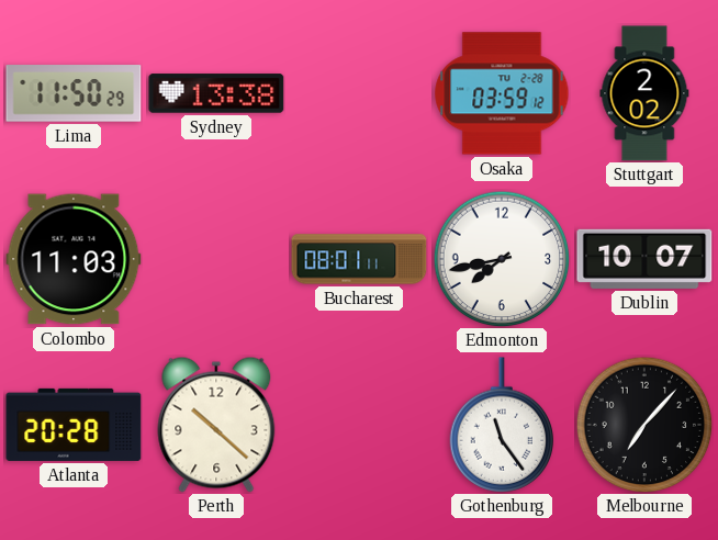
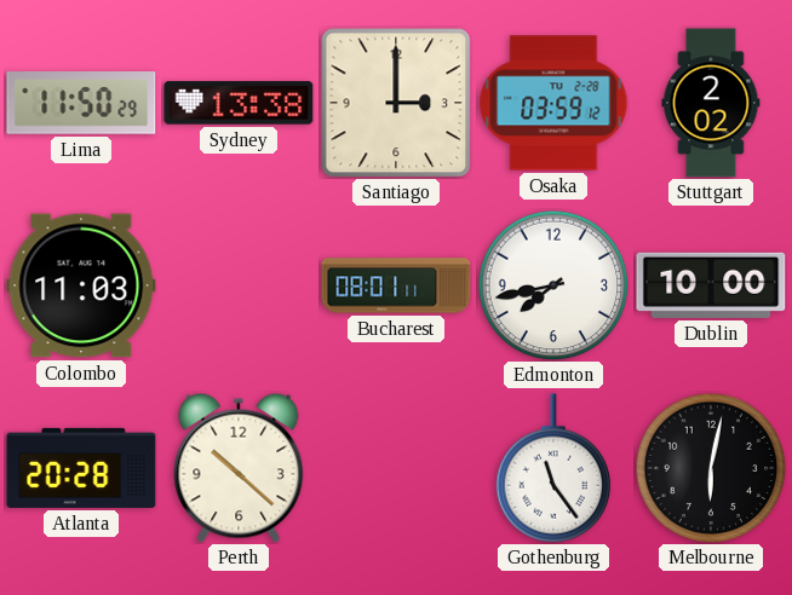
Santiago: none -> 3:00
Dublin: 10:07 -> 10:00
Melbourne: 7:07 -> 6:02
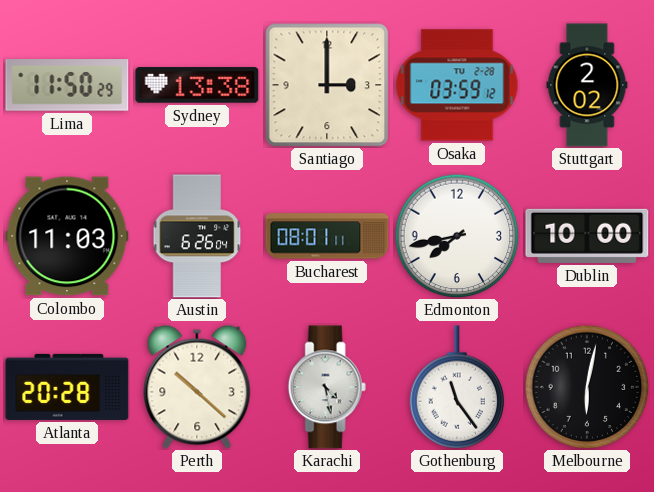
Austin: none -> 6:26
Karachi: none -> 4:28
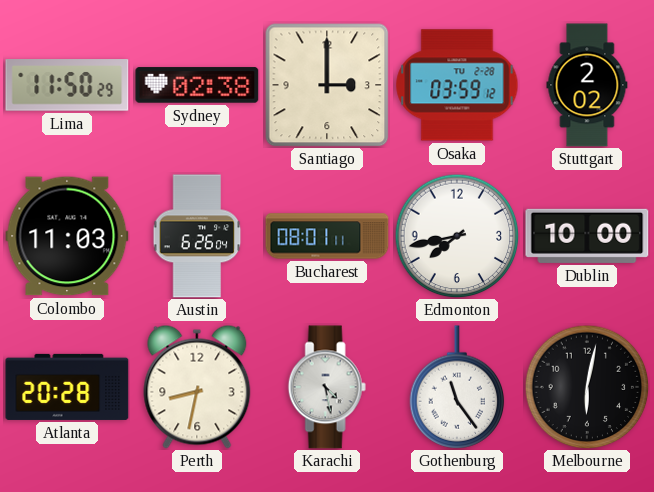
Sydney: 13:38 -> 02:38
Perth: 10:22 -> 8:32
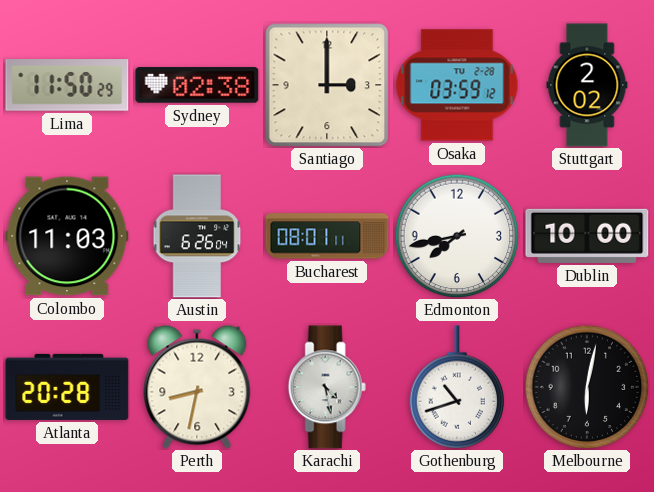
Gothenburg: 11:24 -> 10:42
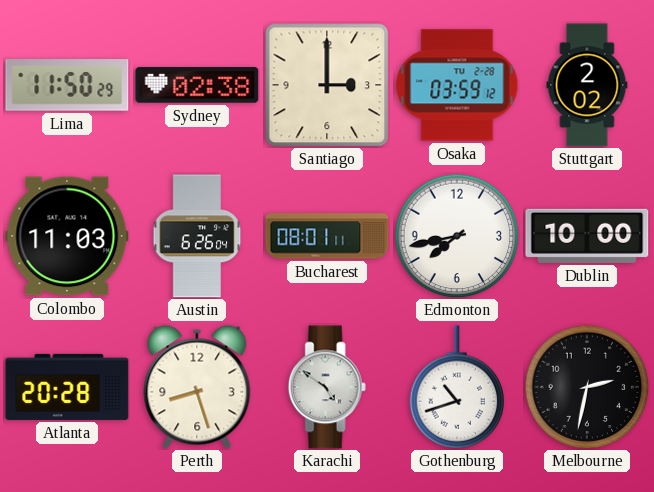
Perth: 8:32 -> 8:27
Karachi: 4:28 -> 4:51
Melbourne: 6:02 -> 2:32
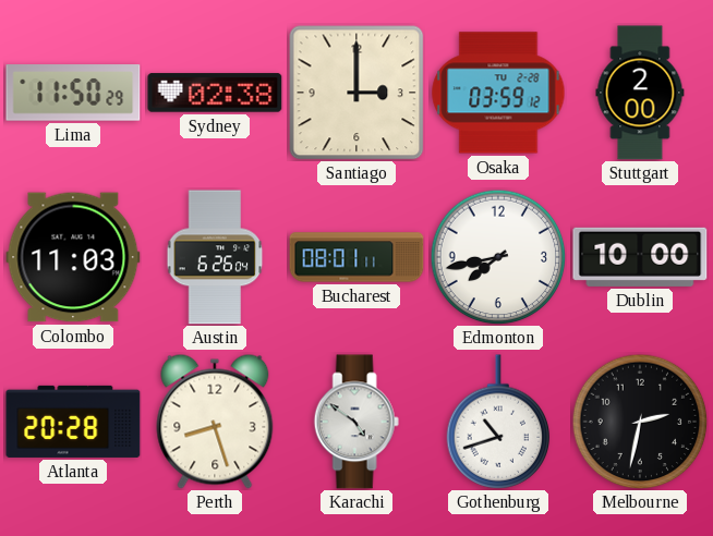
Stuttgart: 2:02 -> 2:00
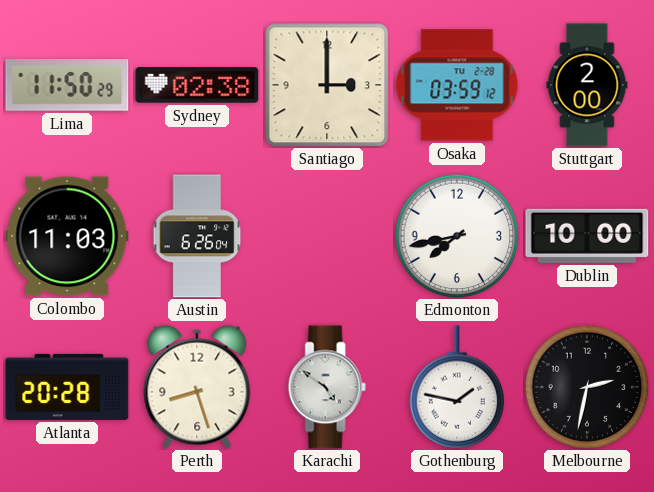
Bucharest: 08:01 -> none
Gothenburg: 10:42 -> 1:47
